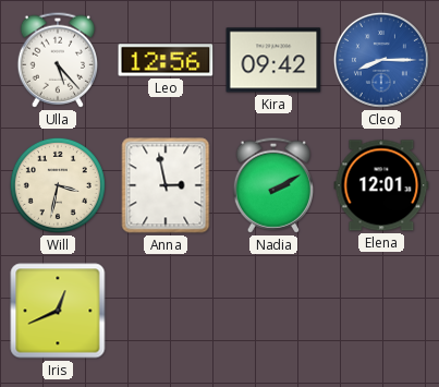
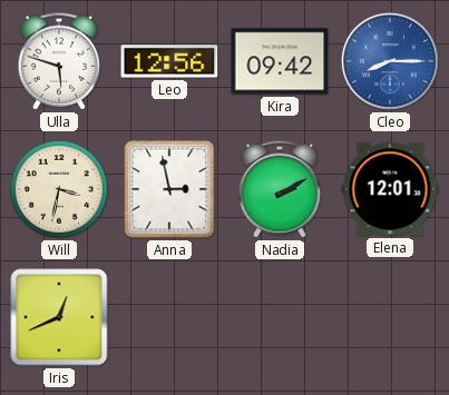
Ulla: 5:23 -> 5:48
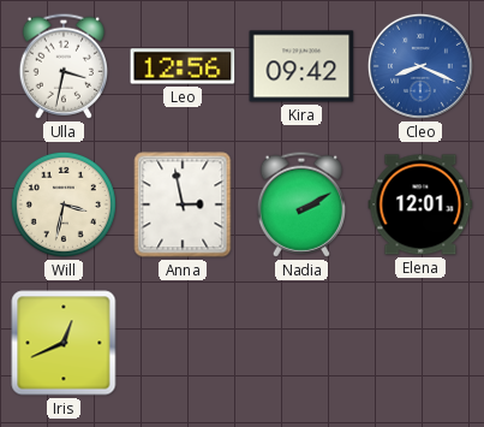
Ulla: 5:48 -> 3:32
Cleo: 8:15 -> 8:19
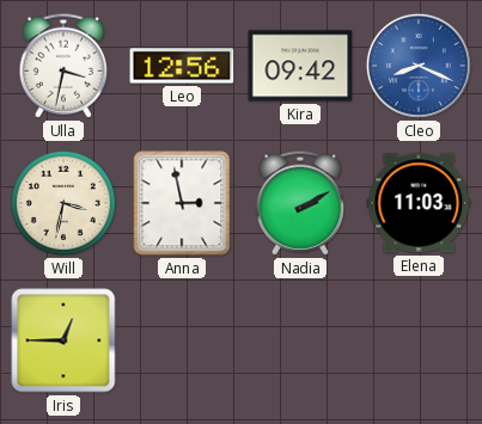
Elena: 12:01 -> 11:03
Iris: 12:41 -> 12:45
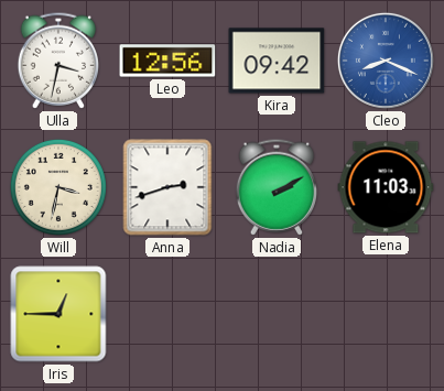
Anna: 2:58 -> 2:42
